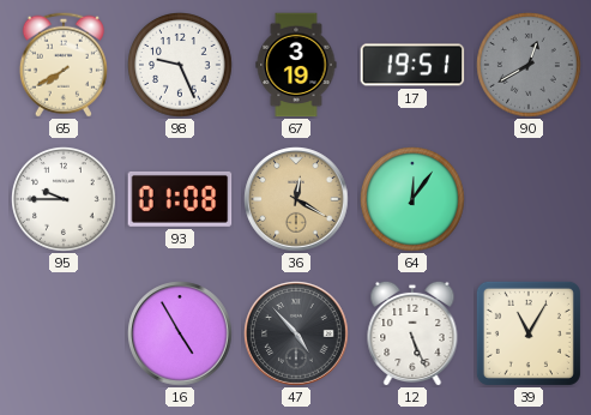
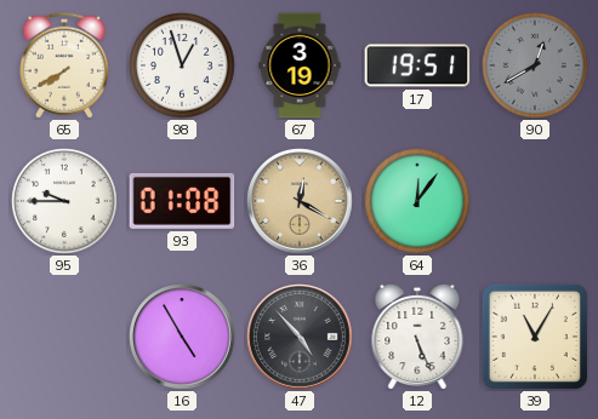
98: 9:26 -> 12:57
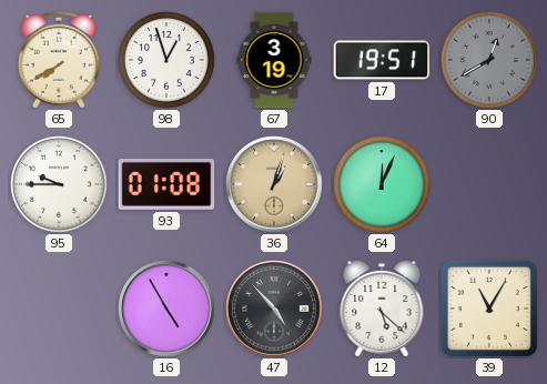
36: 12:20 -> 1:03
64: 12:06 -> 12:04
12: 5:26 -> 5:22
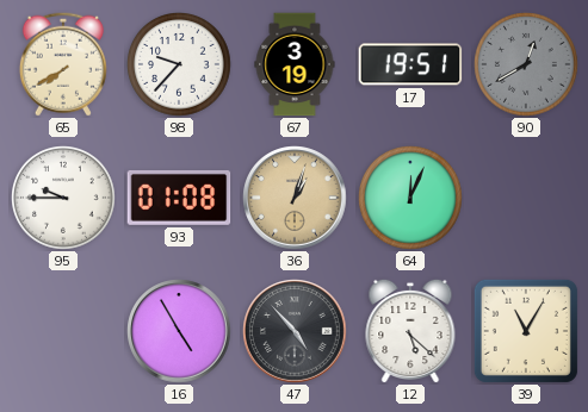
98: 12:57 -> 9:37
